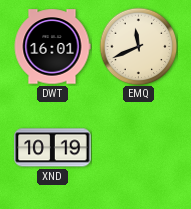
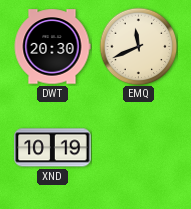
DWT: 16:01 -> 20:30
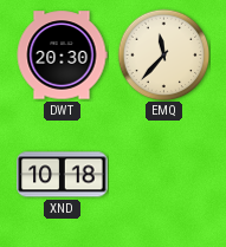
EMQ: 11:41 -> 11:37
XND: 10:19 -> 10:18
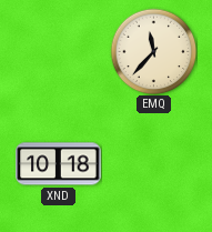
DWT: 20:30 -> none
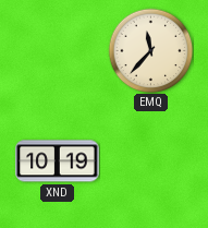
XND: 10:18 -> 10:19
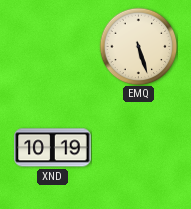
EMQ: 11:37 -> 5:27
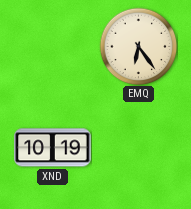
EMQ: 5:27 -> 6:24
